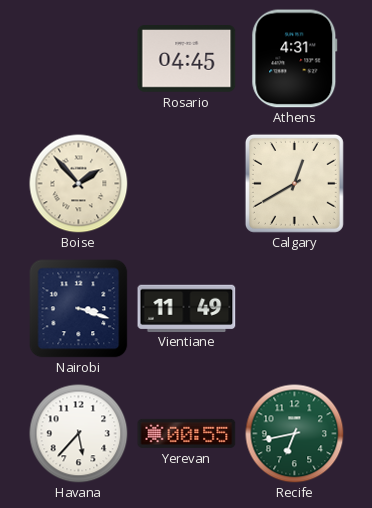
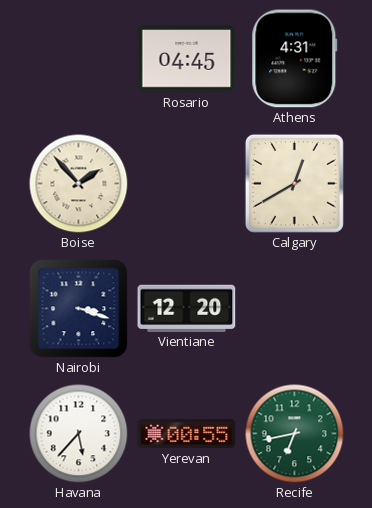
Vientiane: 11:49 -> 12:20
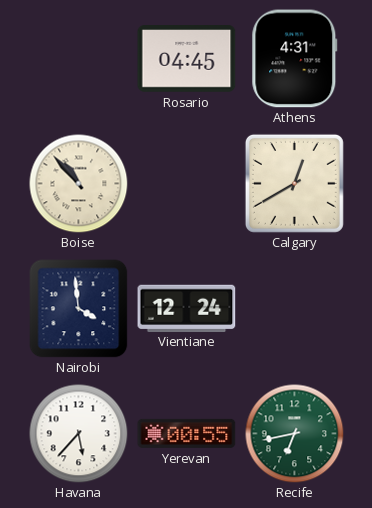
Boise: 1:53 -> 10:53
Nairobi: 3:18 -> 3:59
Vientiane: 12:20 -> 12:24
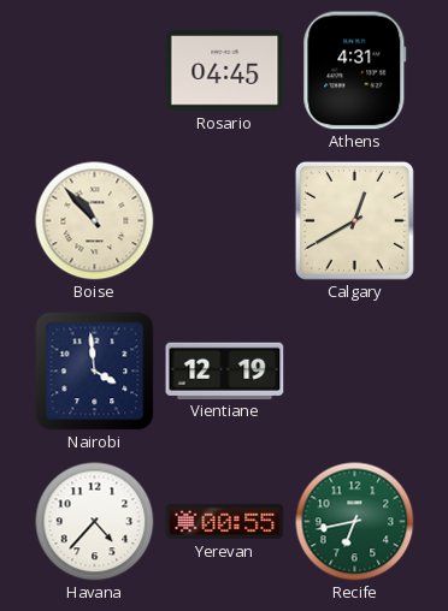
Vientiane: 12:24 -> 12:19
Havana: 5:37 -> 4:37
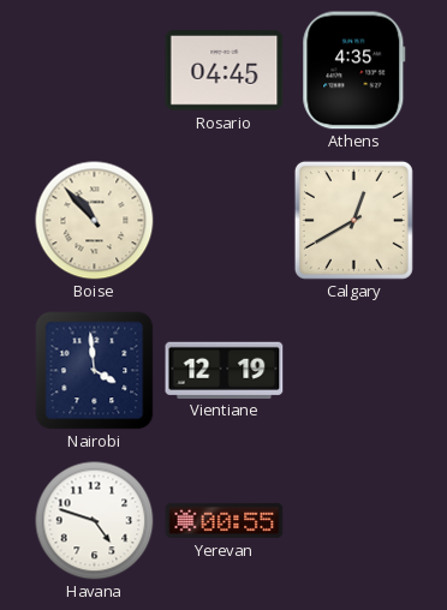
Athens: 4:31 -> 4:35
Havana: 4:37 -> 4:48
Recife: 6:43 -> none
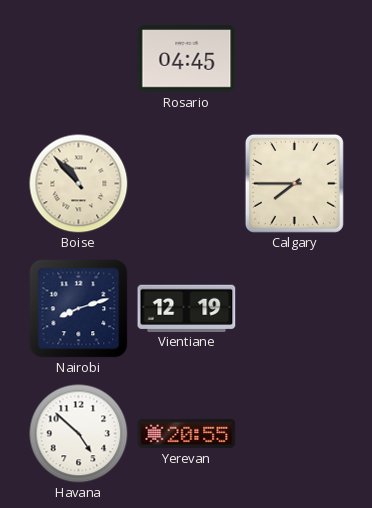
Athens: 4:35 -> none
Calgary: 12:40 -> 7:45
Nairobi: 3:59 -> 8:12
Havana: 4:48 -> 4:52
Yerevan: 00:55 -> 20:55
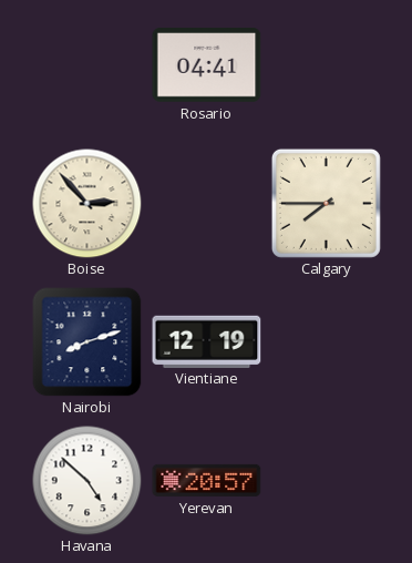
Rosario: 04:45 -> 04:41
Boise: 10:53 -> 2:53
Yerevan: 20:55 -> 20:57
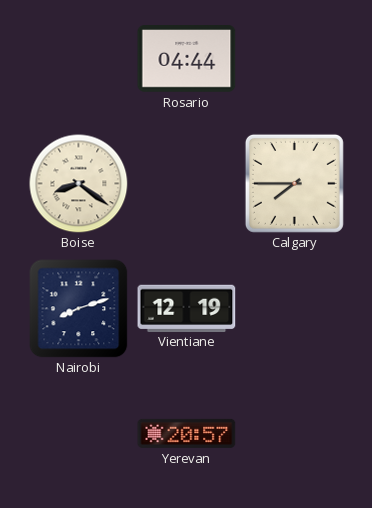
Rosario: 04:41 -> 04:44
Boise: 2:53 -> 8:21
Havana: 4:52 -> none
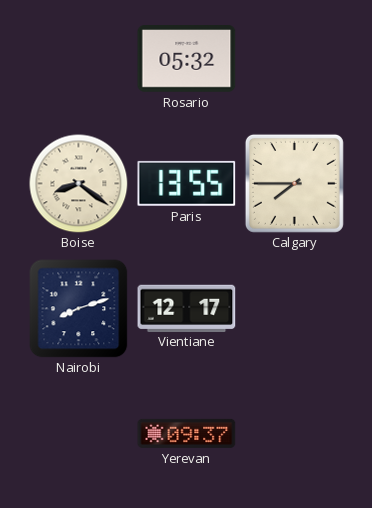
Rosario: 04:44 -> 05:32
Paris: none -> 13:55
Vientiane: 12:19 -> 12:17
Yerevan: 20:57 -> 09:37
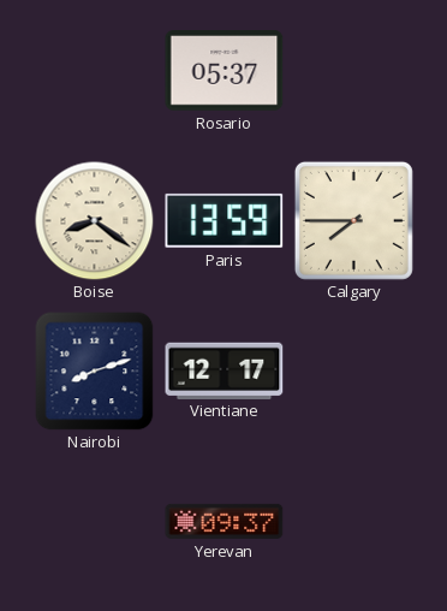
Rosario: 05:32 -> 05:37
Paris: 13:55 -> 13:59
